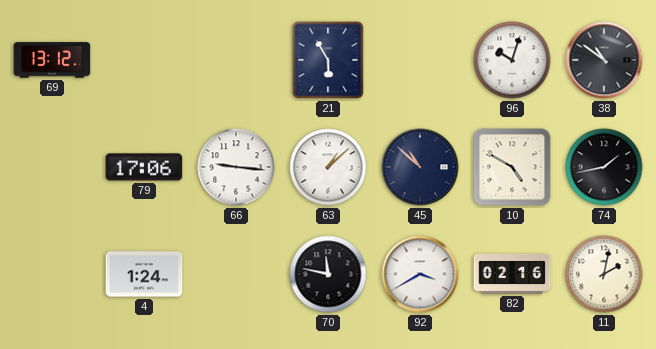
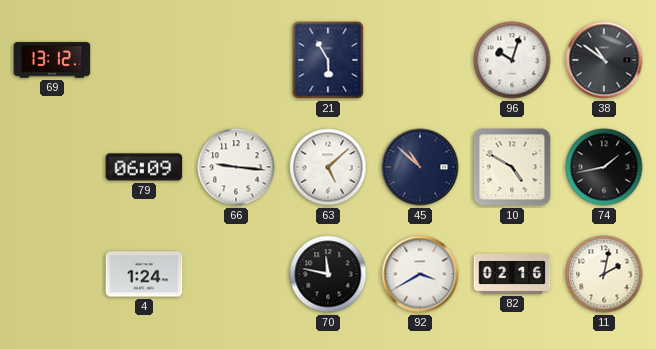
79: 17:06 -> 06:09
63: 1:08 -> 5:08
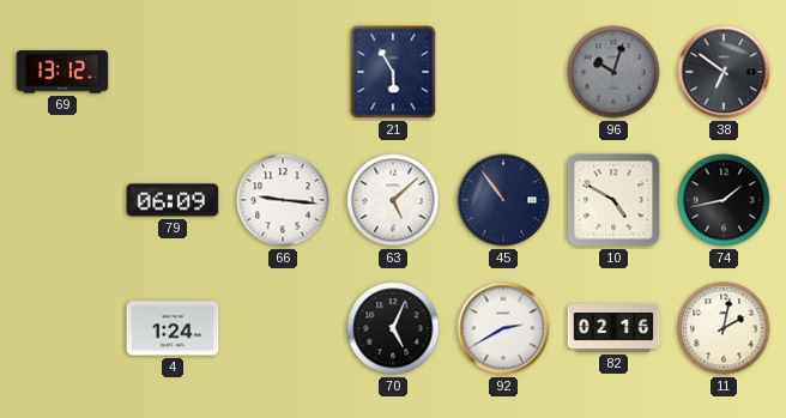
96 dial: white -> grey
38: 10:51 -> 6:51
45: 10:52 -> 10:54
70: 11:47 -> 5:04
92: 3:40 -> 2:40
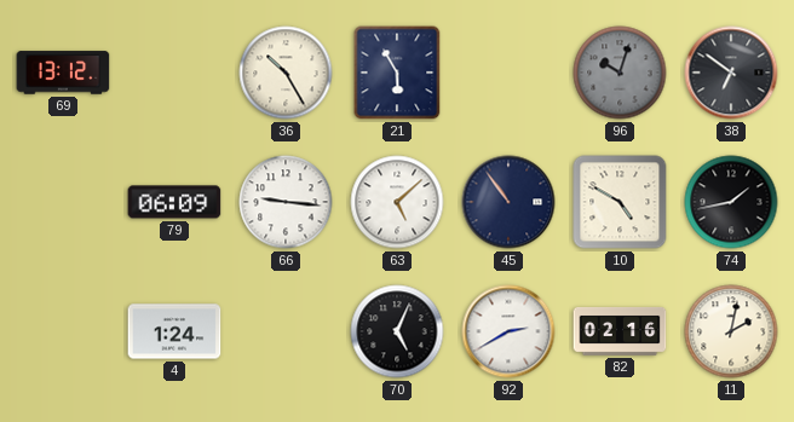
36: none -> 10:25
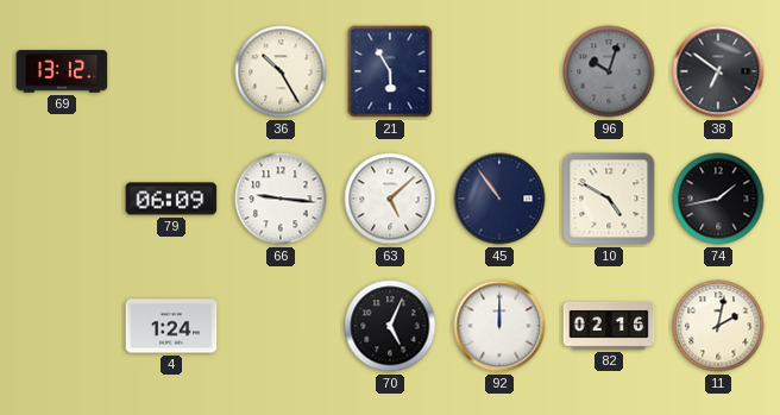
92: 2:40 -> 12:00
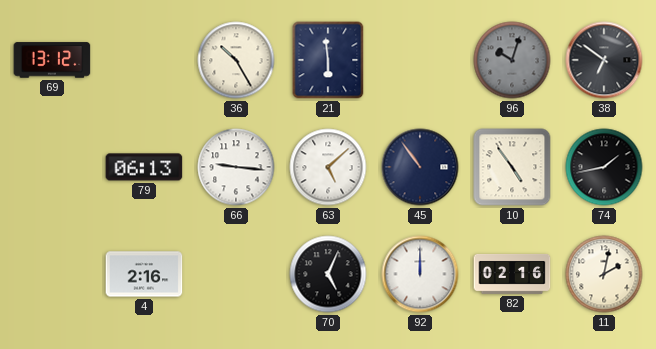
21: 5:55 -> 5:59
79: 06:09 -> 06:13
10: 4:50 -> 4:54
4: 1:24 -> 2:16
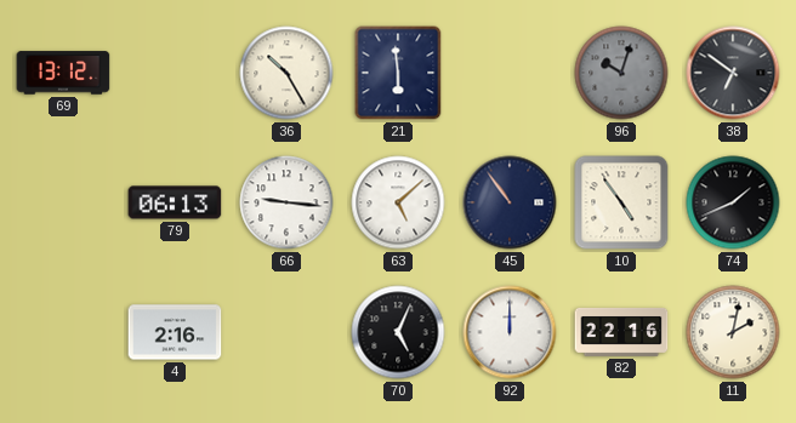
74: 1:43 -> 1:41
82: 02:16 -> 22:16
